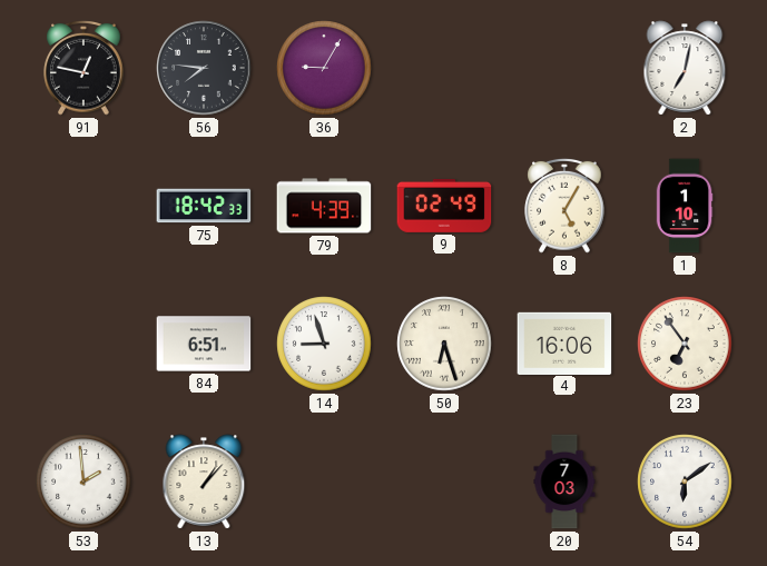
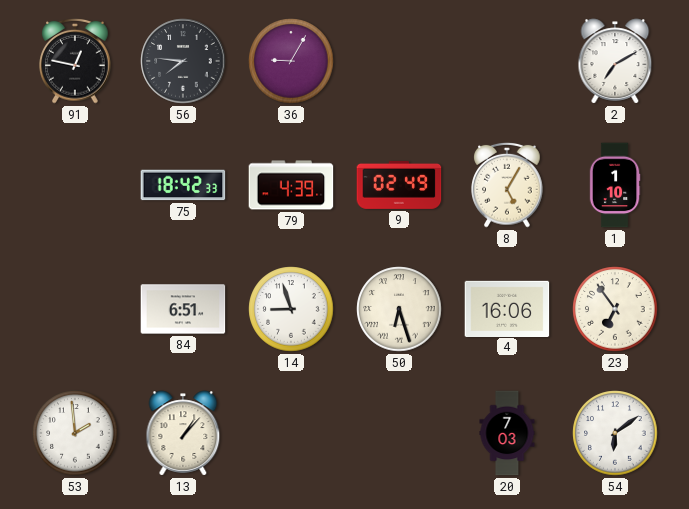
2: 7:02 -> 7:10
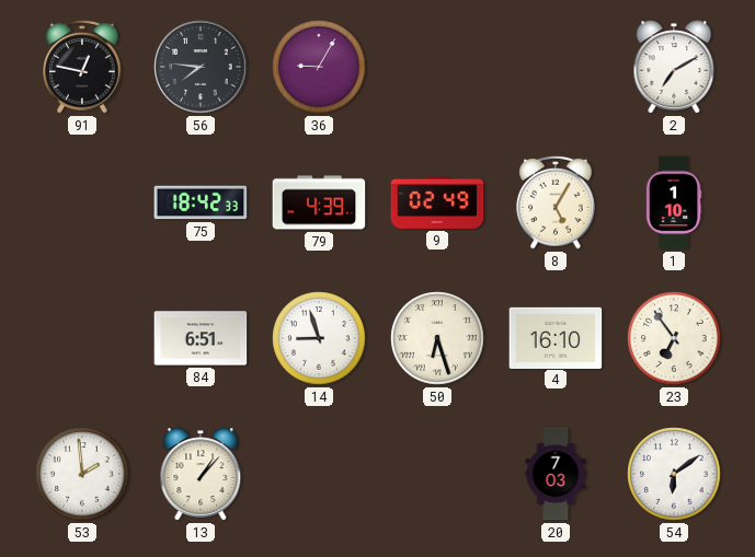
4: 16:06 -> 16:10
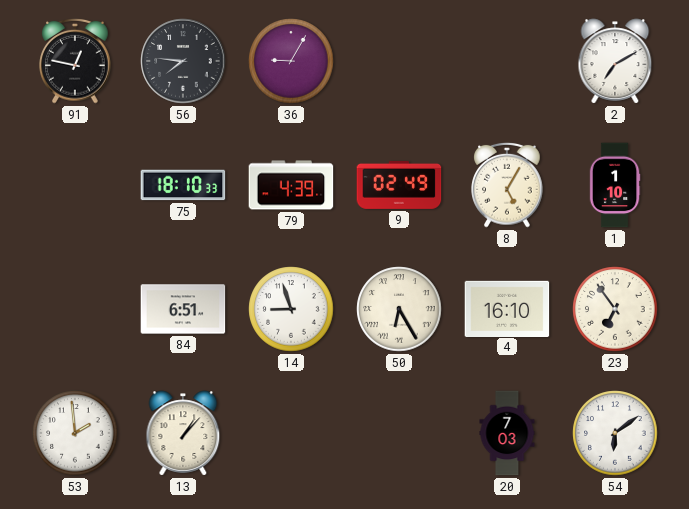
75: 18:42 -> 18:10
50: 6:27 -> 6:25
